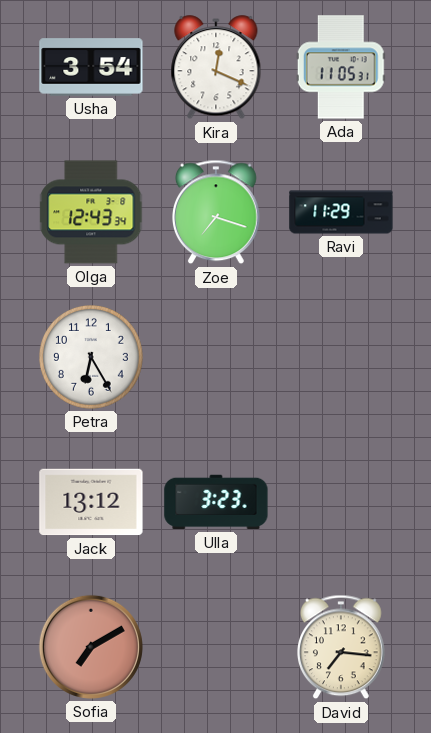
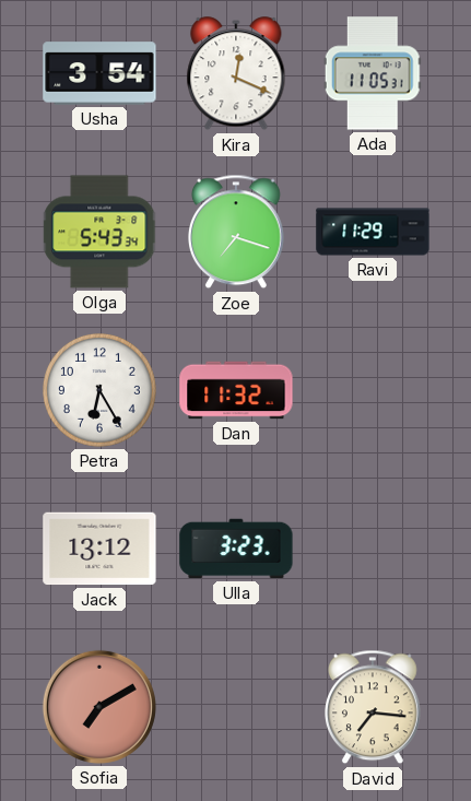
Olga: 12:43 -> 5:43
Dan: none -> 11:32
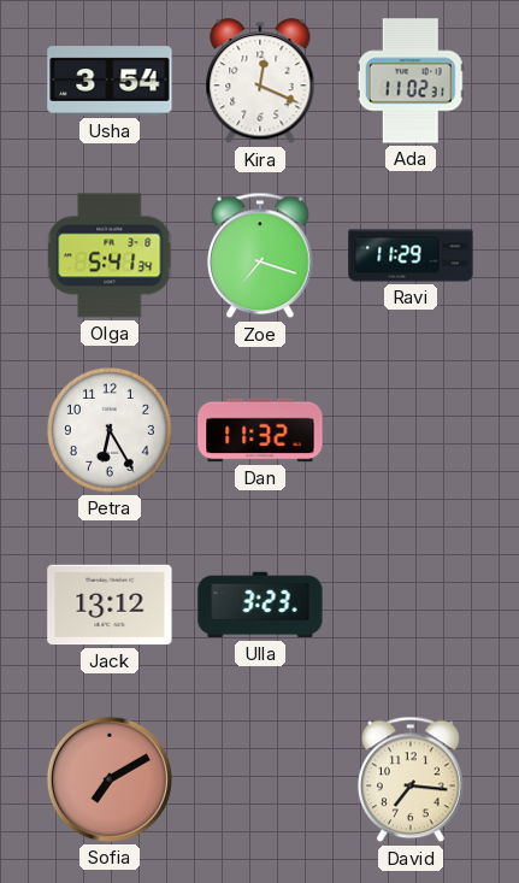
Ada: 11:05 -> 11:02
Olga: 5:43 -> 5:41
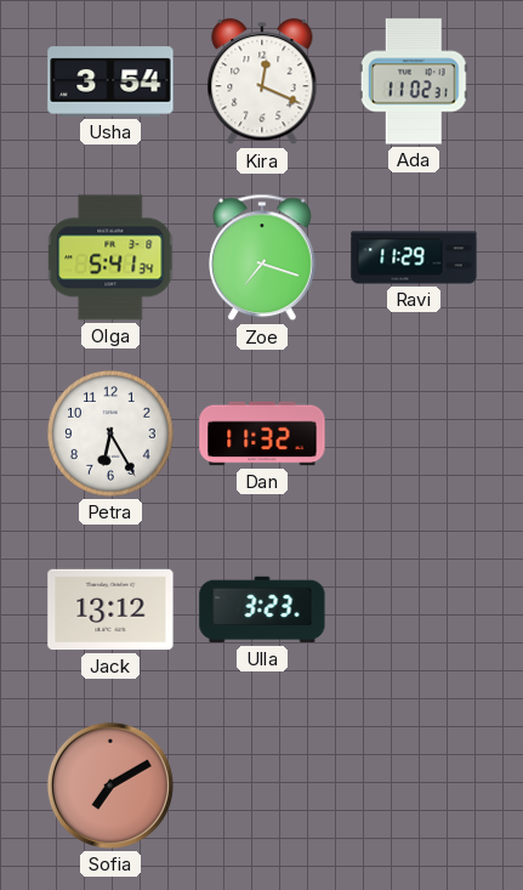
David: 7:16 -> none
